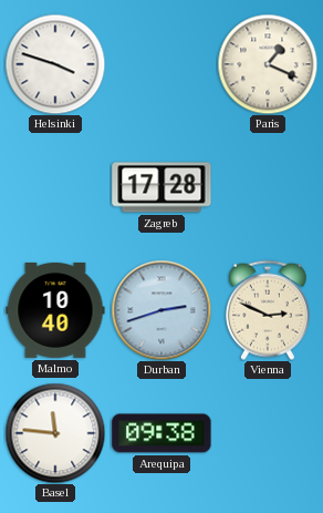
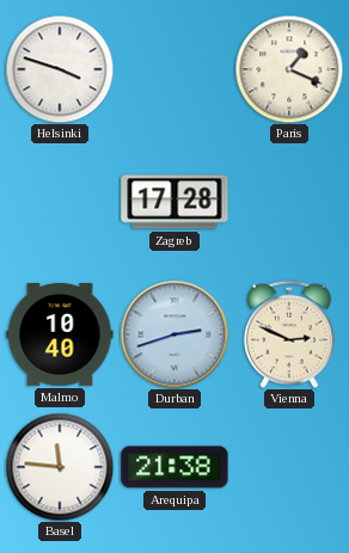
Arequipa: 09:38 -> 21:38
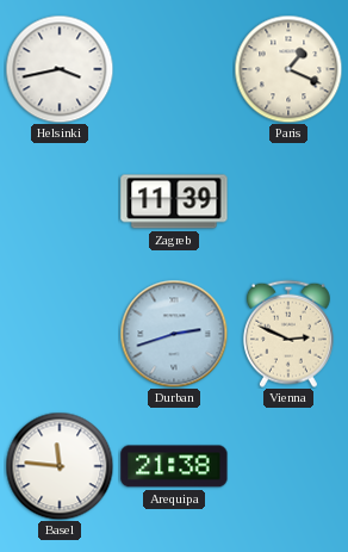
Helsinki: 3:48 -> 3:43
Zagreb: 17:28 -> 11:39
Malmo: 10:40 -> none
